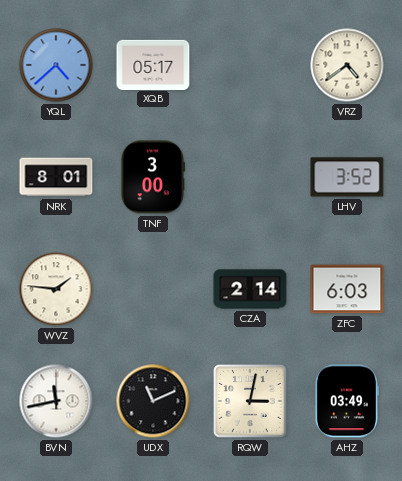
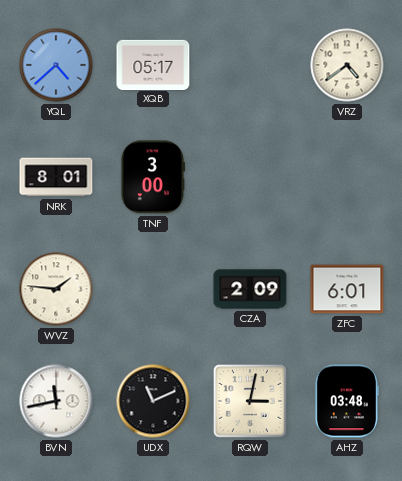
LHV: 3:52 -> none
CZA: 2:14 -> 2:09
ZFC: 6:03 -> 6:01
AHZ: 03:49 -> 03:48
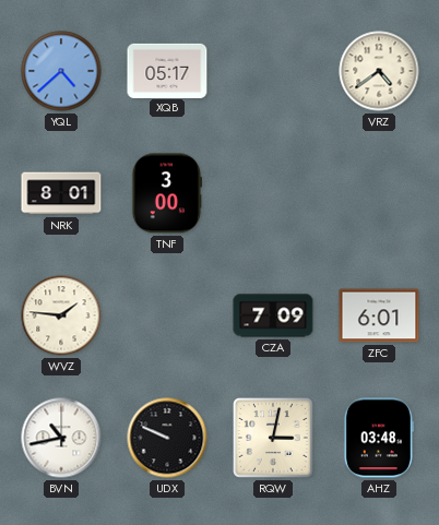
CZA: 2:09 -> 7:09
BVN: 11:43 -> 10:43
UDX: 11:11 -> 9:49
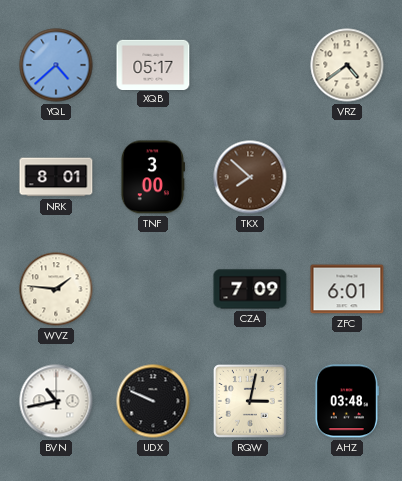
TKX: none -> 7:52
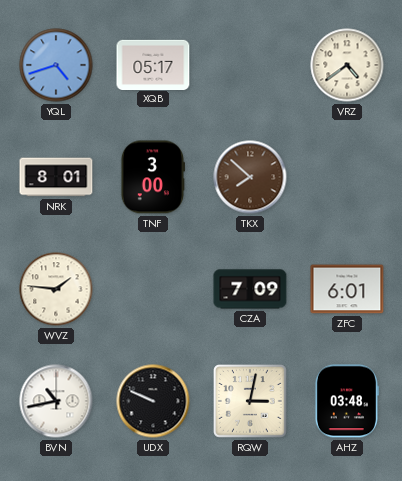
YQL: 4:38 -> 4:42
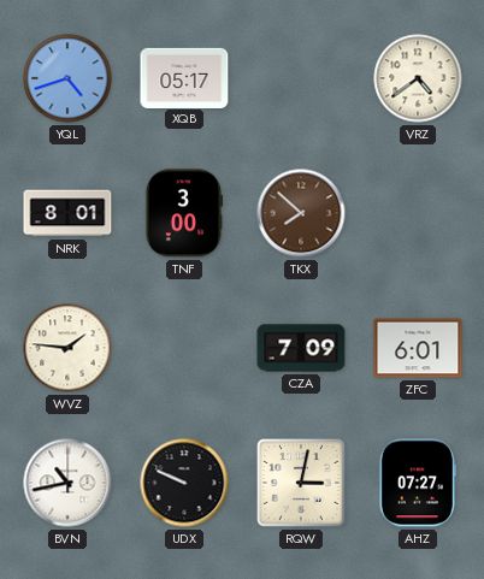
AHZ: 03:48 -> 07:27
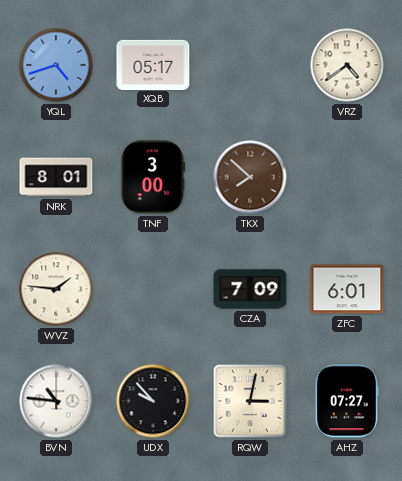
BVN: 10:43 -> 10:46
UDX: 9:49 -> 9:53
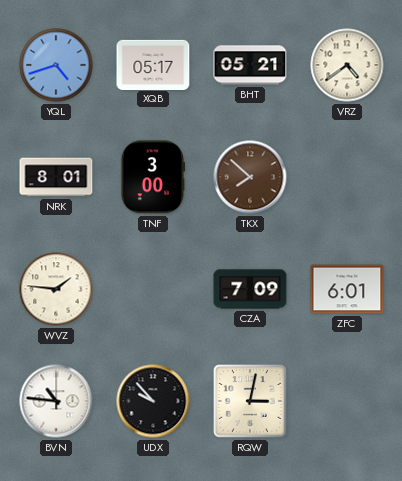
BHT: none -> 05:21
AHZ: 07:27 -> none
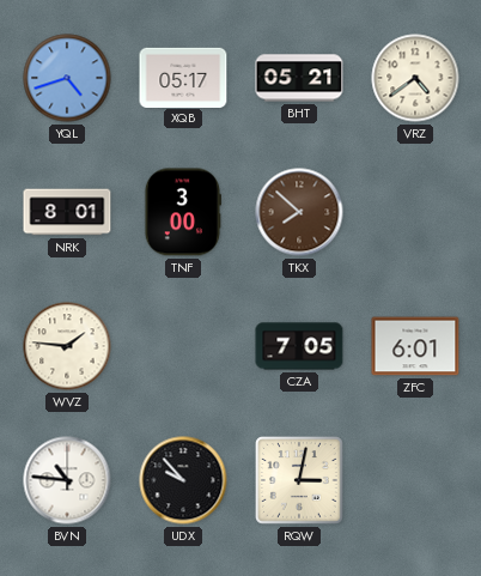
CZA: 7:09 -> 7:05
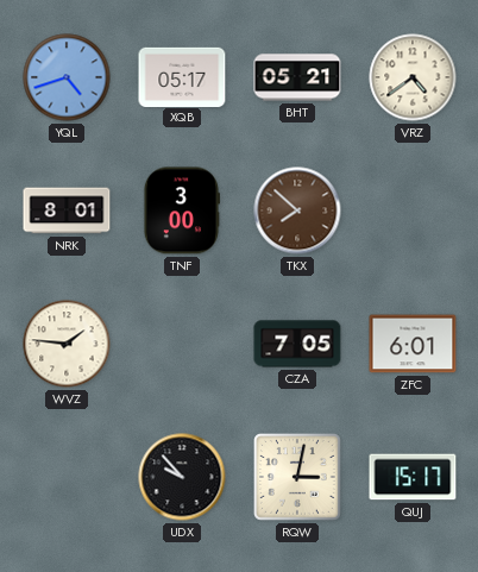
BVN: 10:46 -> none
QUJ: none -> 15:17
